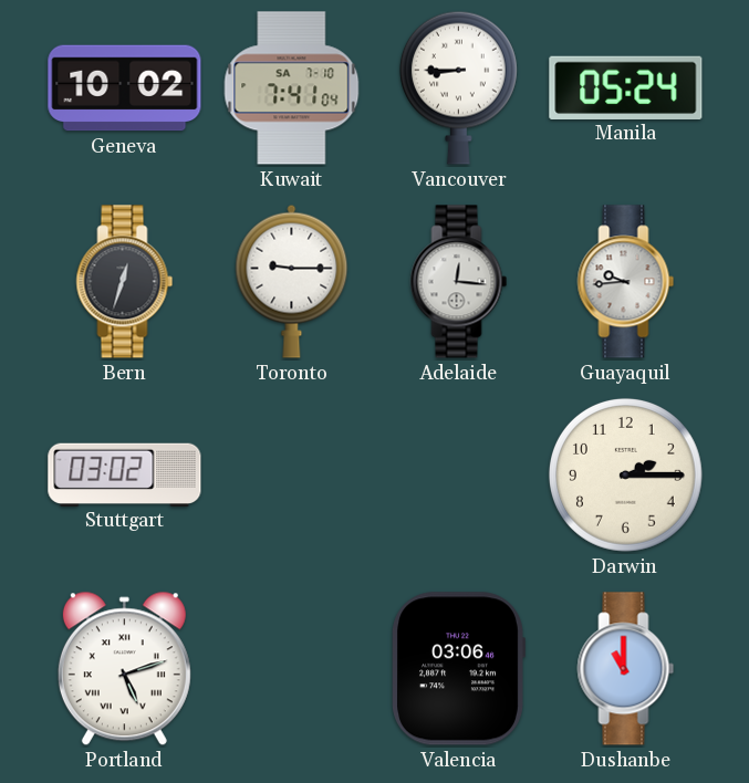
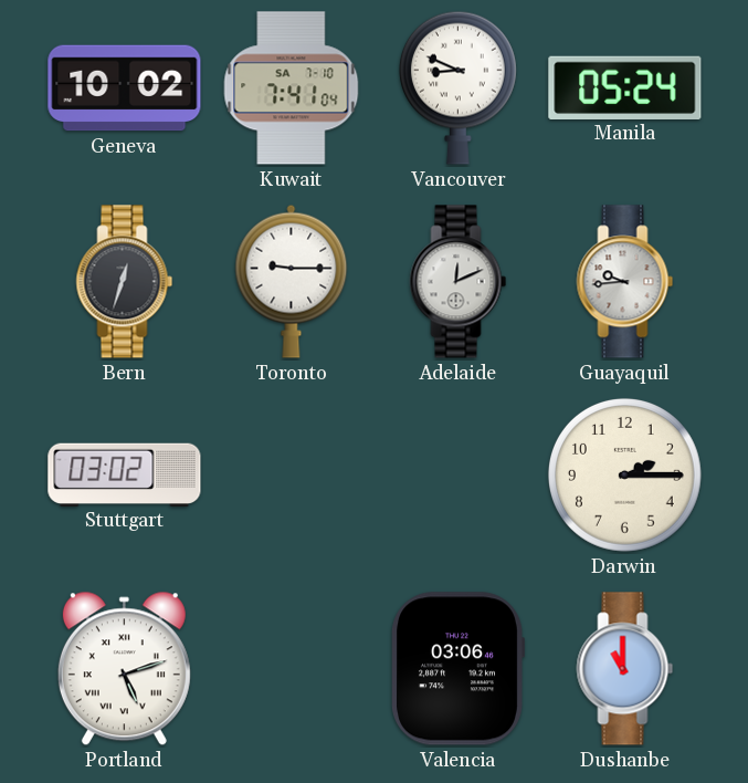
Vancouver: 8:45 -> 8:49
Adelaide: 12:16 -> 12:11
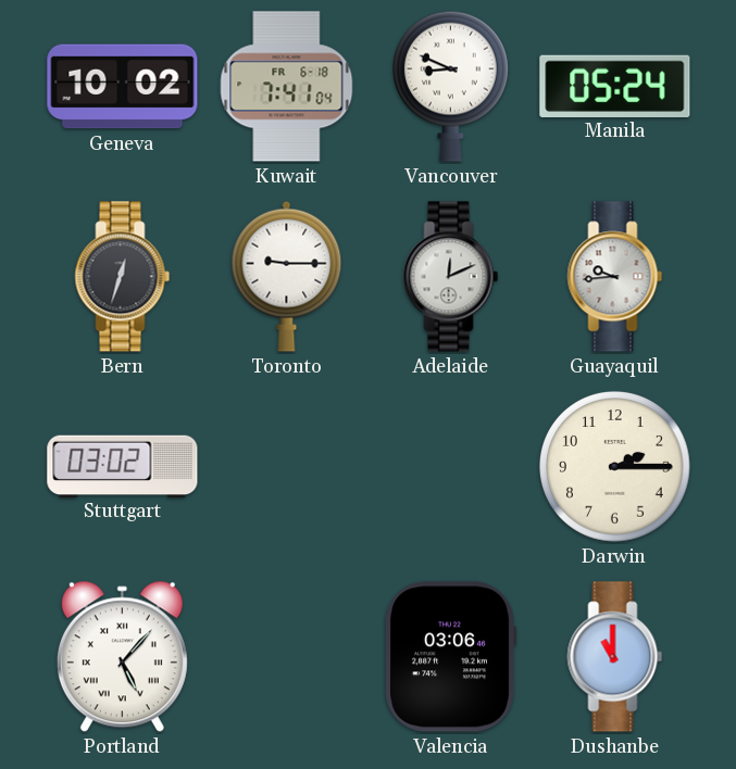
Kuwait date: SA 7-10 -> FR 6-18
Portland: 5:12 -> 5:07
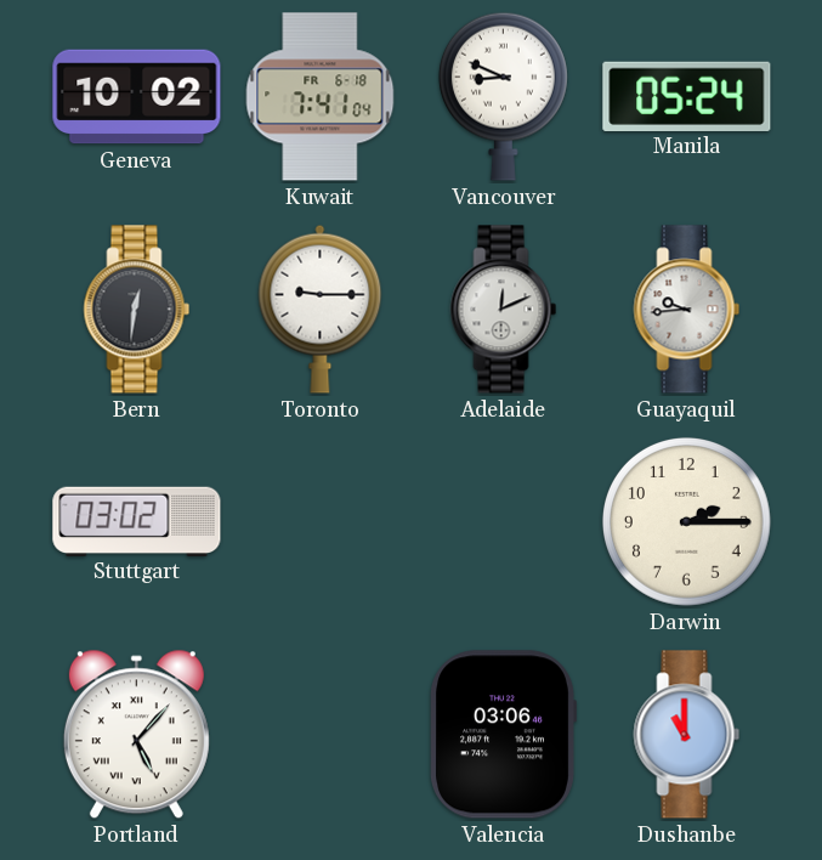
Bern: 12:33 -> 12:31
